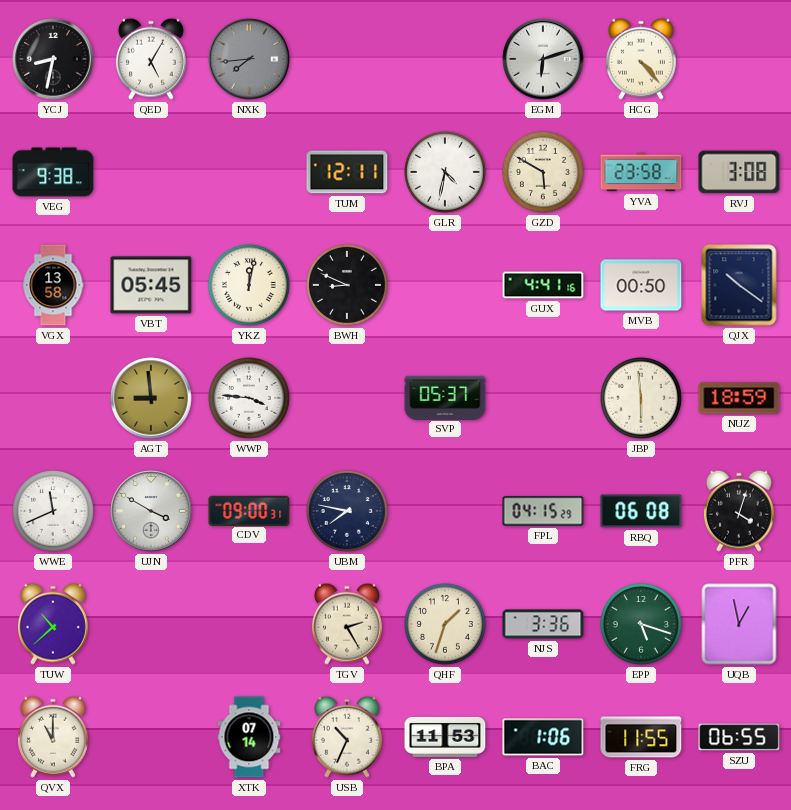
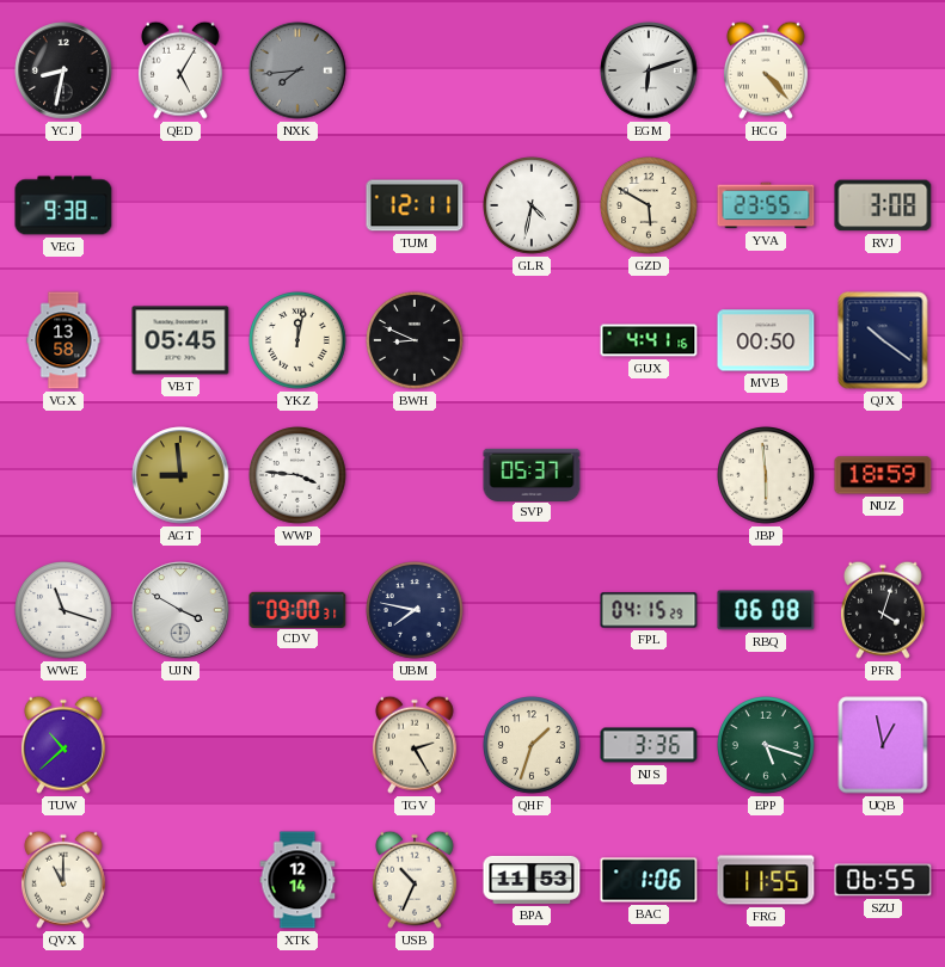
YVA: 23:58 -> 23:55
WWE: 11:41 -> 11:18
XTK: 07:14 -> 12:14
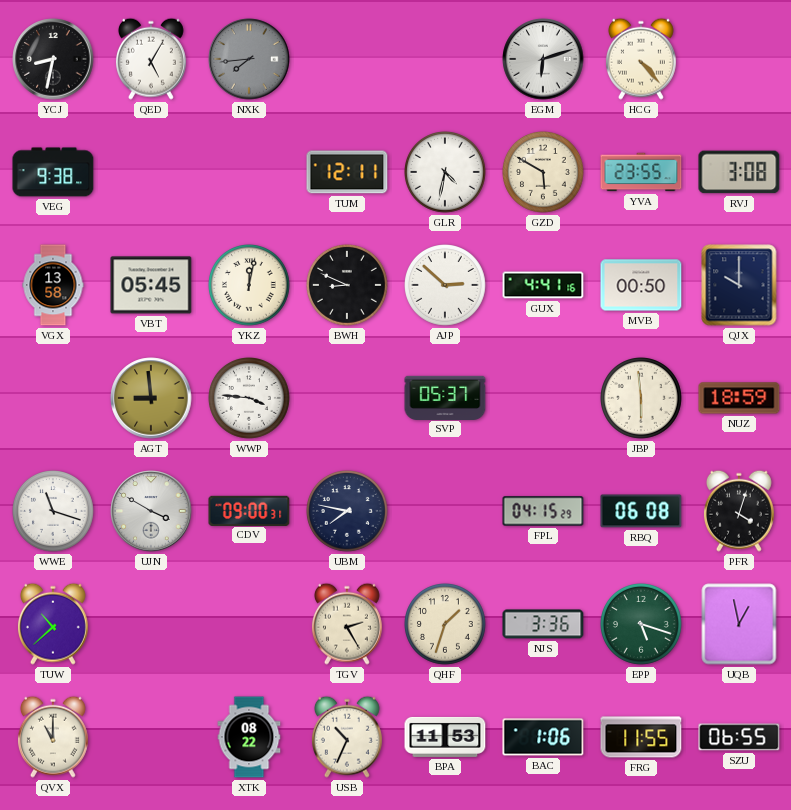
AJP: none -> 2:52
QJX: 10:21 -> 10:00
XTK: 12:14 -> 08:22
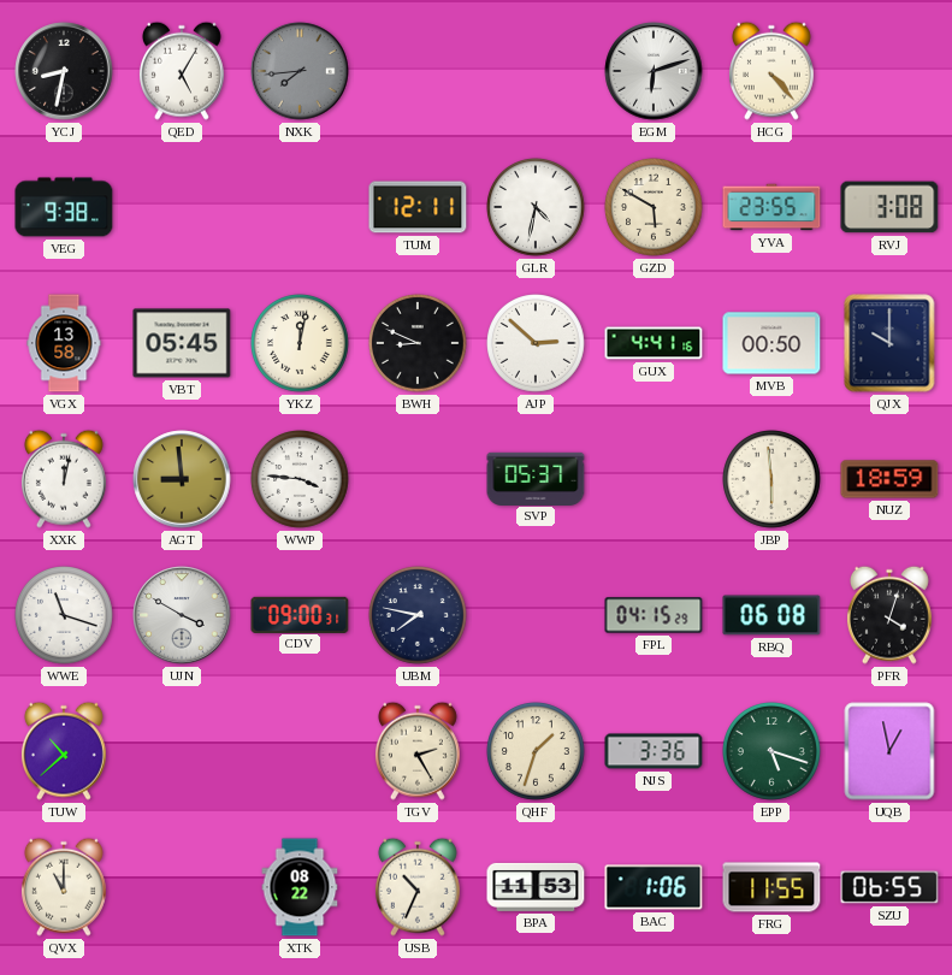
XXK: none -> 12:02
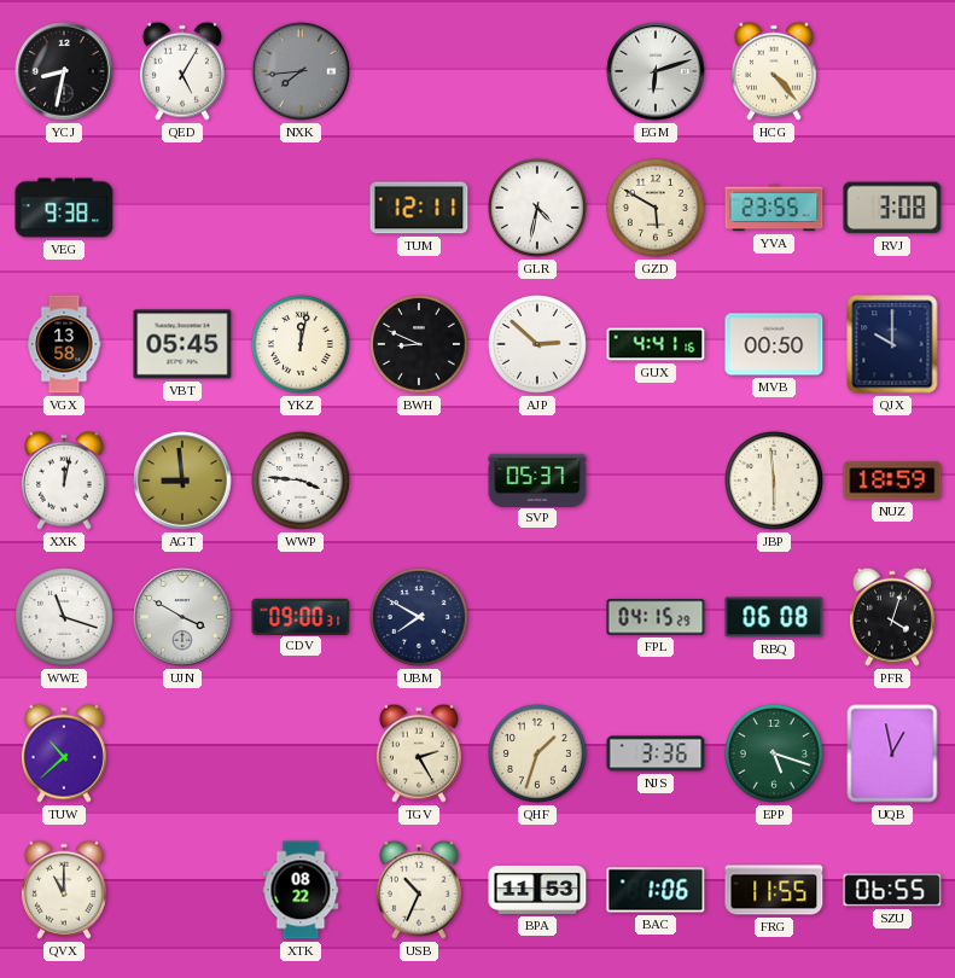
UBM: 7:47 -> 7:50
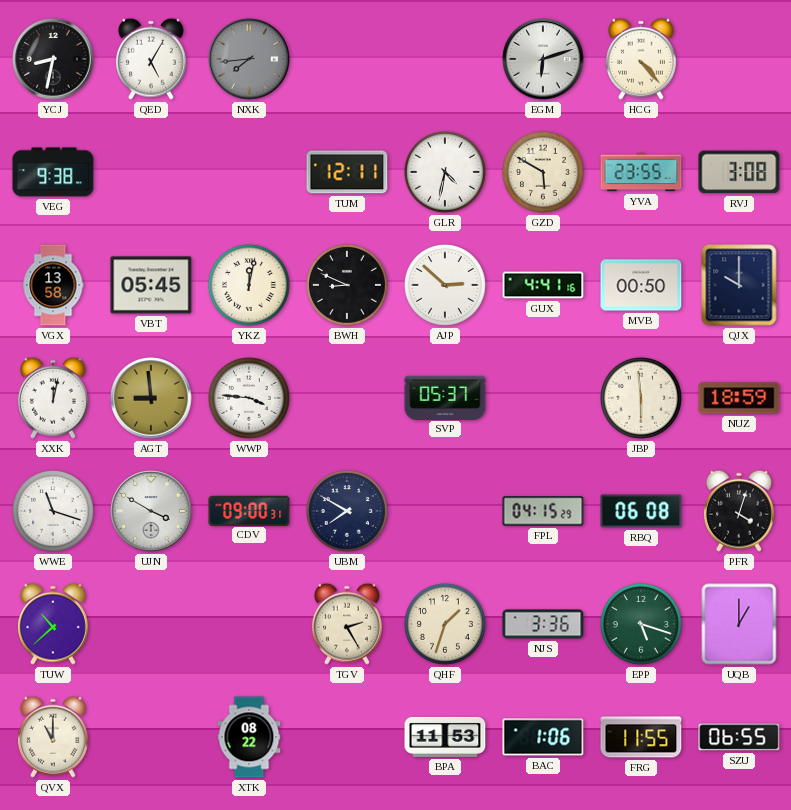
UQB: 12:58 -> 1:00
USB: 10:34 -> none
